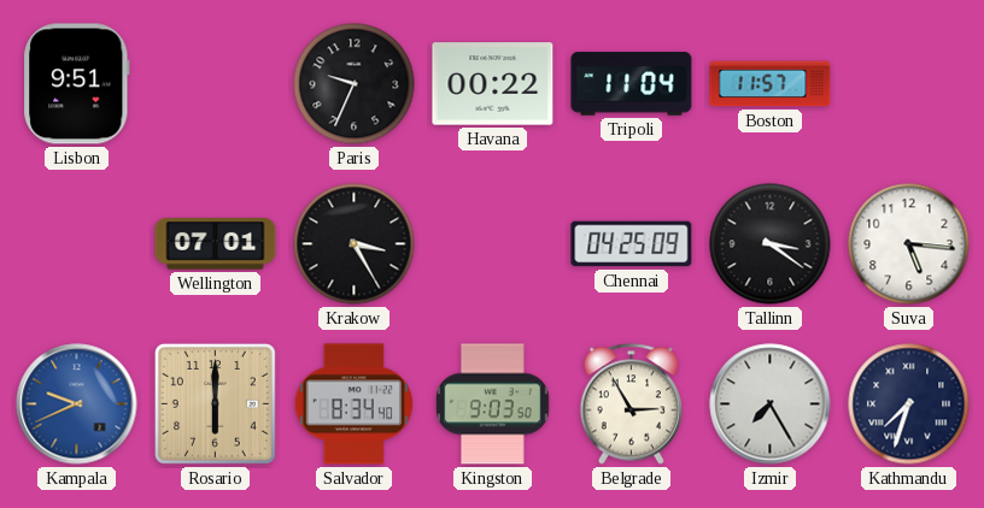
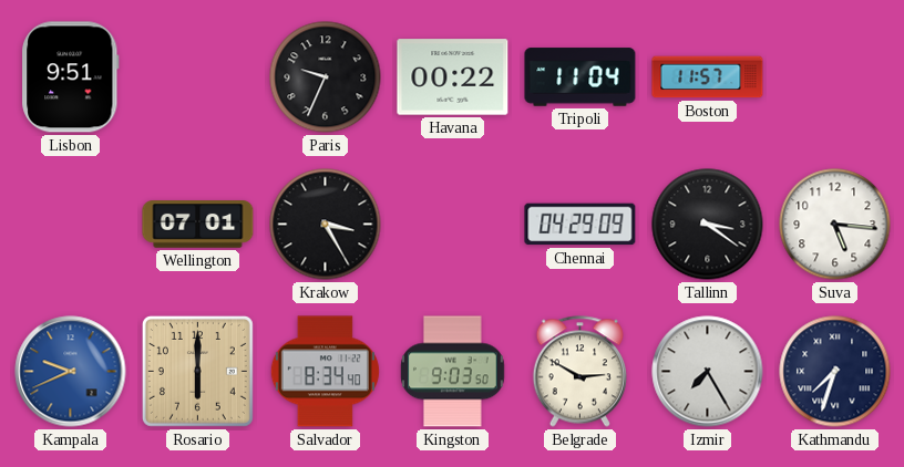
Chennai: 04:25 -> 04:29
Belgrade: 2:55 -> 2:50
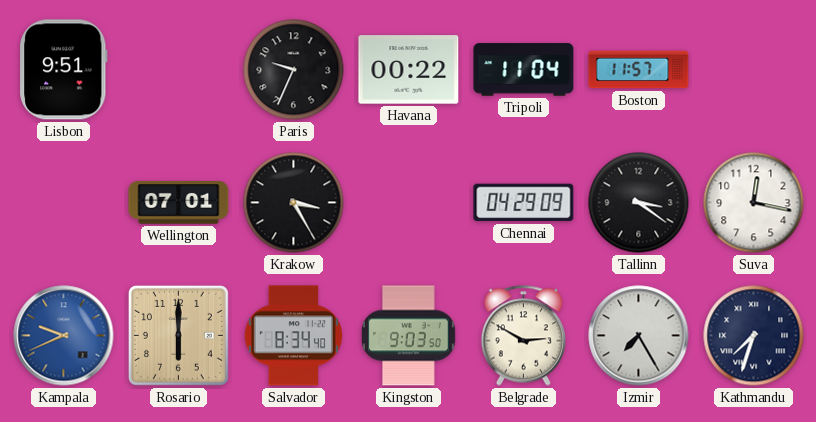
Suva: 5:16 -> 12:17
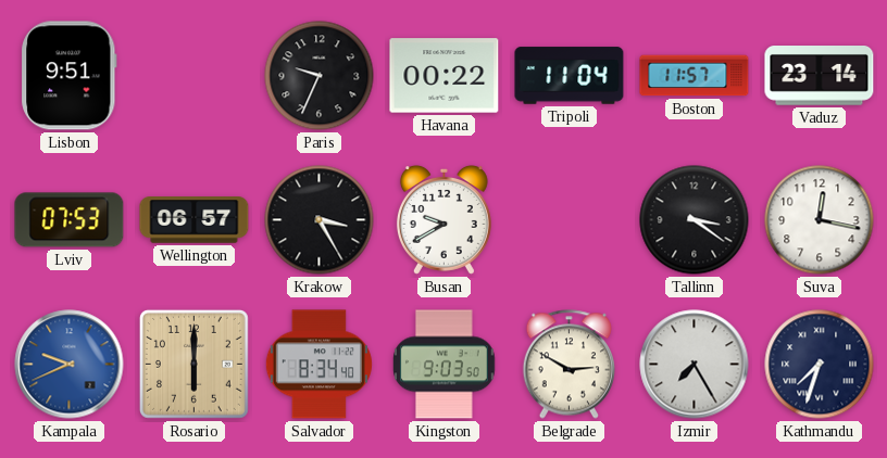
Vaduz: none -> 23:14
Lviv: none -> 07:53
Wellington: 07:01 -> 06:57
Busan: none -> 9:40
Chennai: 04:29 -> none
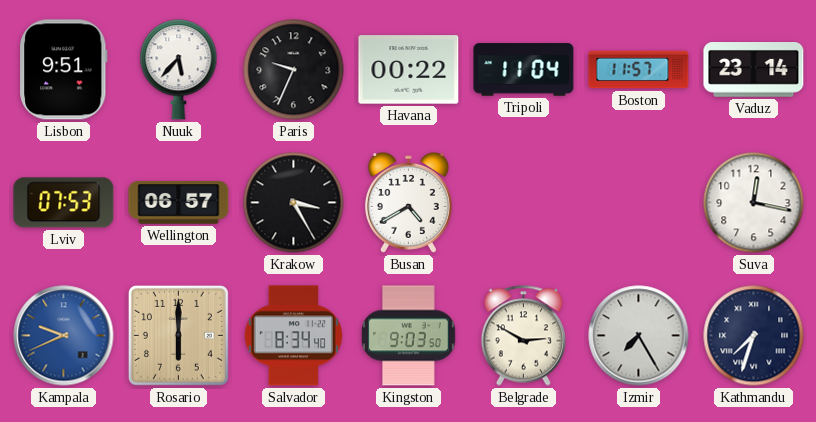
Nuuk: none -> 5:37
Busan: 9:40 -> 4:40
Tallinn: 3:21 -> none
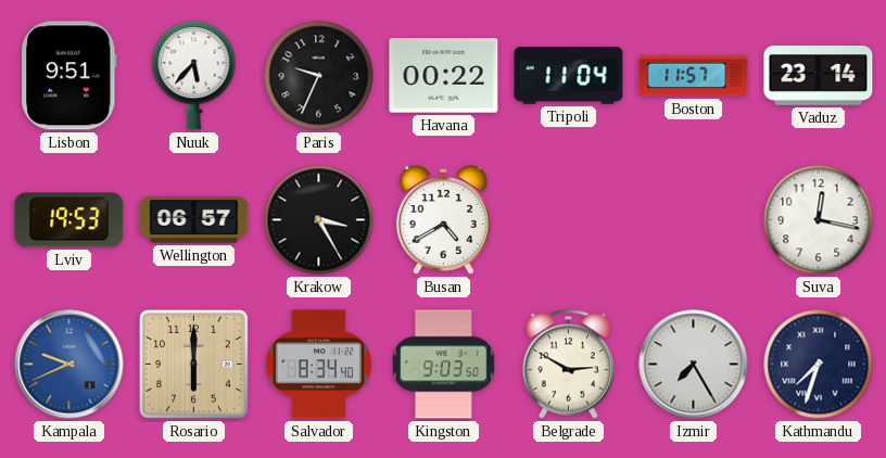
Lviv: 07:53 -> 19:53
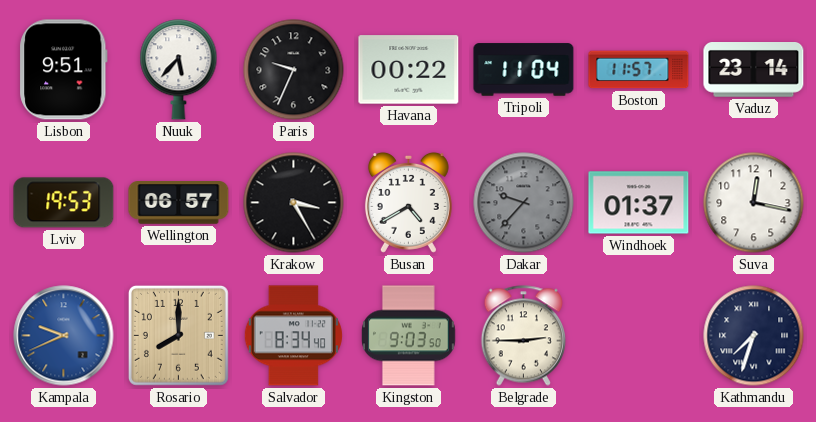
Dakar: none -> 9:37
Windhoek: none -> 01:37
Rosario: 6:00 -> 8:00
Belgrade: 2:50 -> 2:45
Izmir: 7:25 -> none
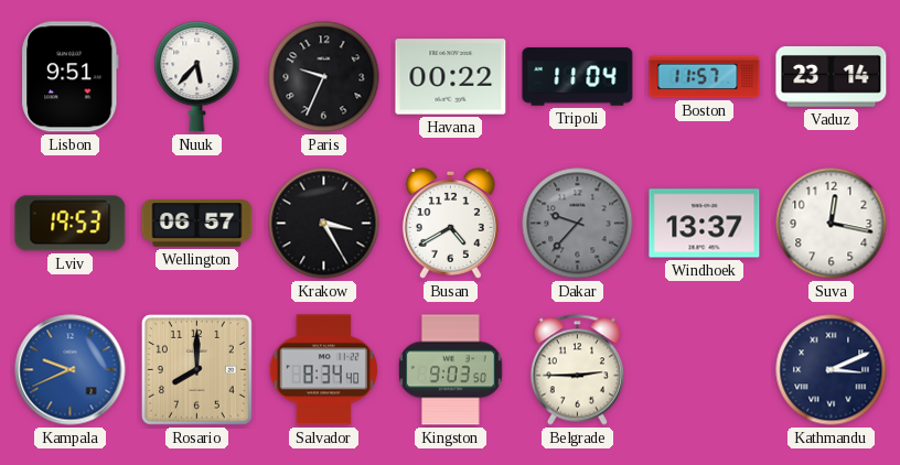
Windhoek: 01:37 -> 13:37
Kathmandu: 7:33 -> 3:11
